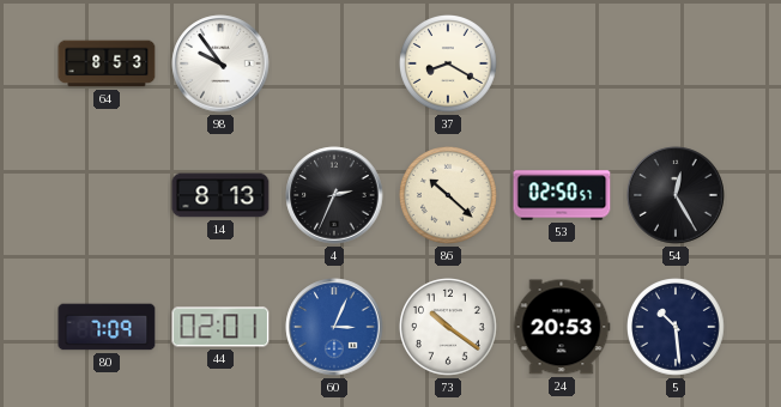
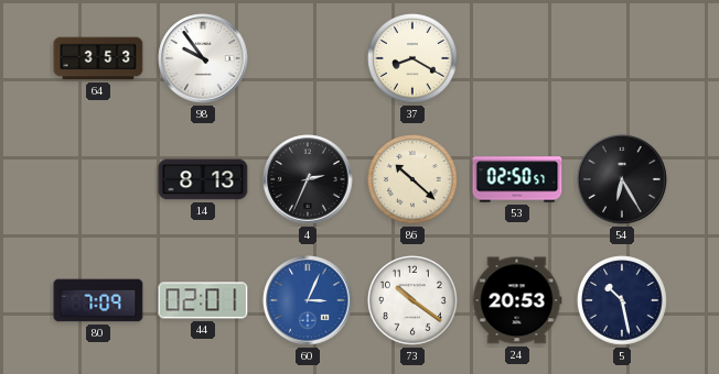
64: 8:53 -> 3:53
54: 12:25 -> 6:25
5: 10:29 -> 10:28
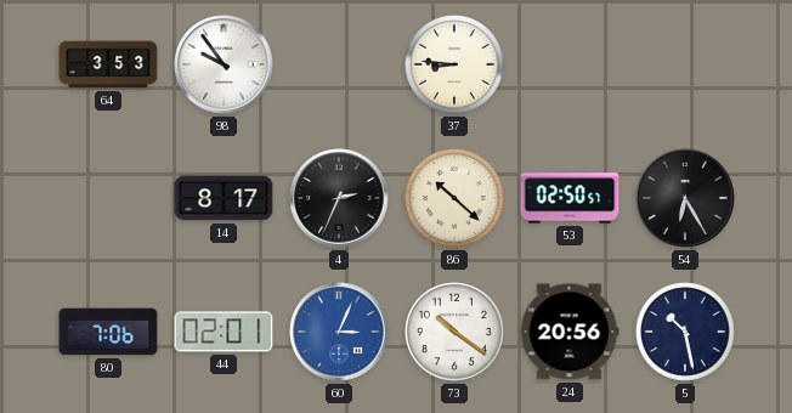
37: 8:20 -> 8:46
14: 8:13 -> 8:17
80: 7:09 -> 7:06
24: 20:53 -> 20:56
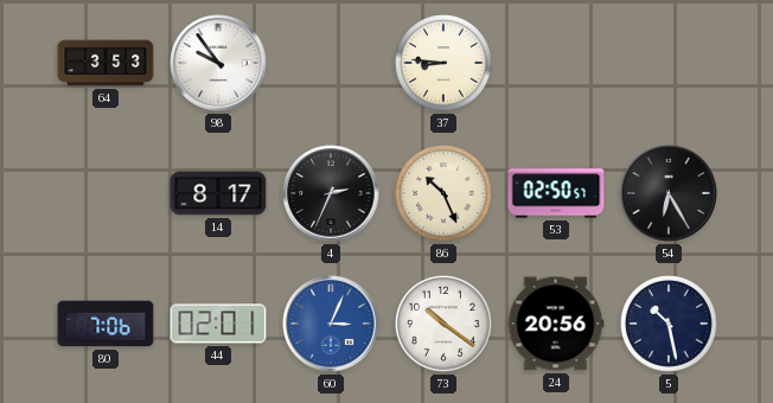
86: 10:22 -> 10:26
